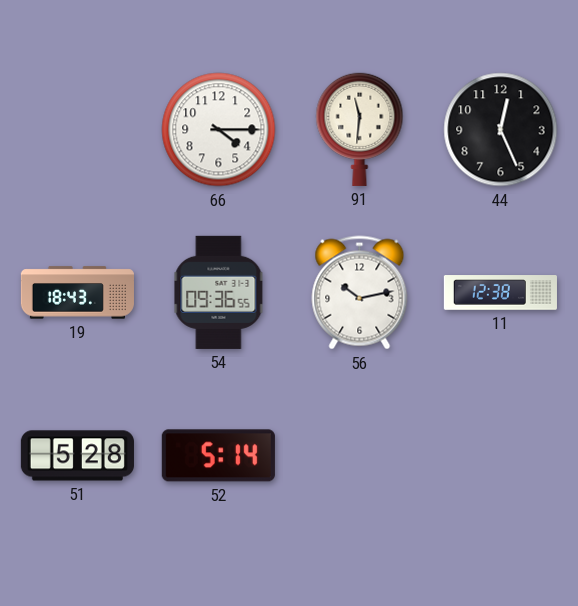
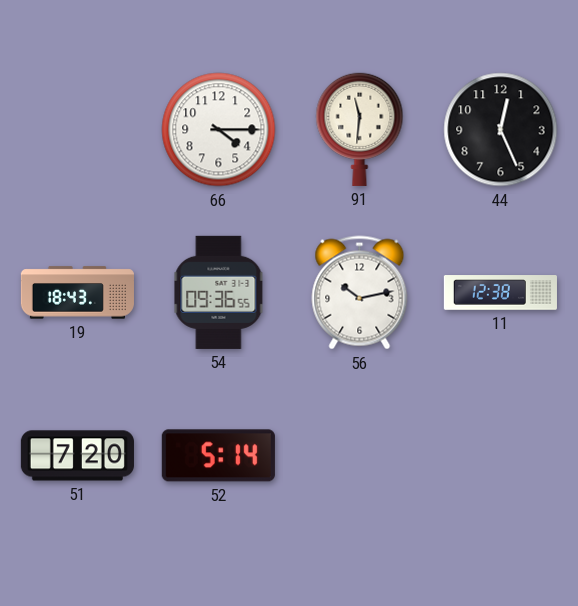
51: 5:28 -> 7:20
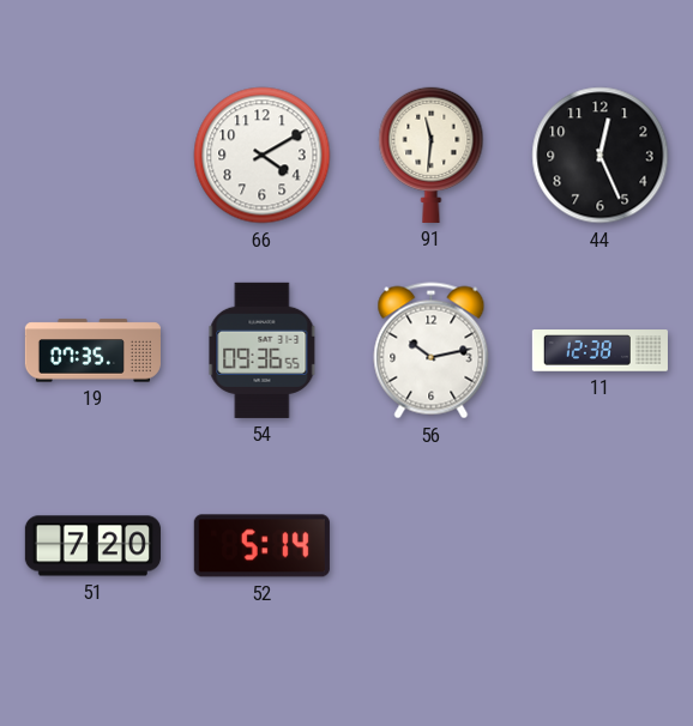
66: 4:15 -> 4:10
19: 18:43 -> 07:35
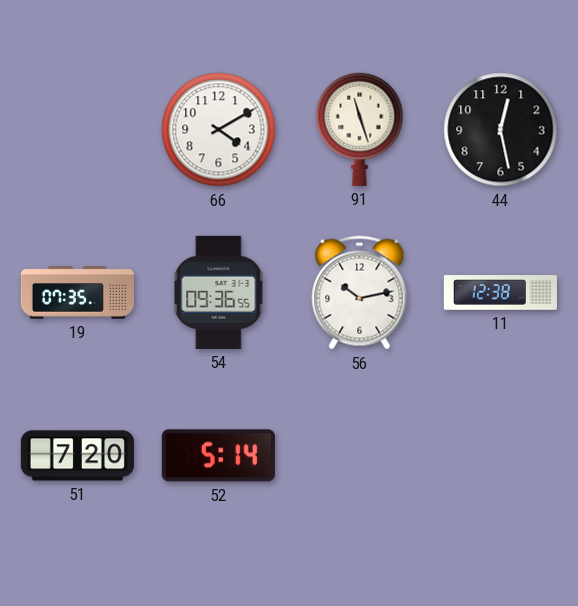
91: 11:31 -> 11:27
44: 12:26 -> 12:28
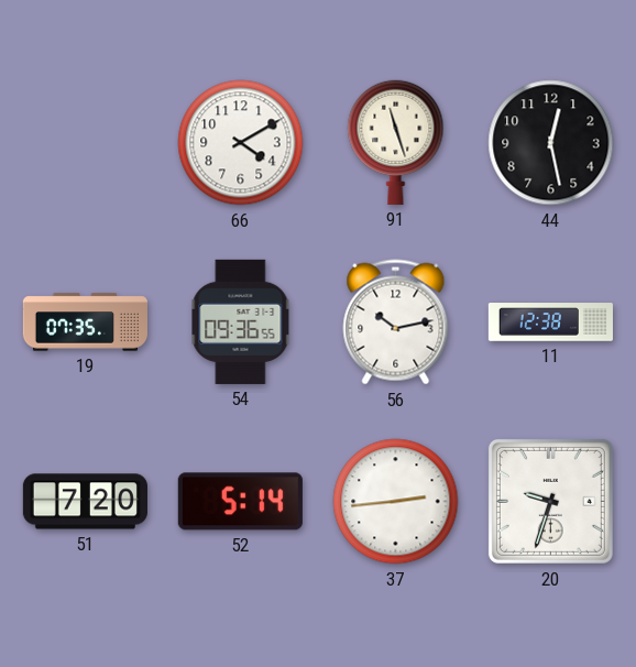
37: none -> 2:44
20: none -> 9:33
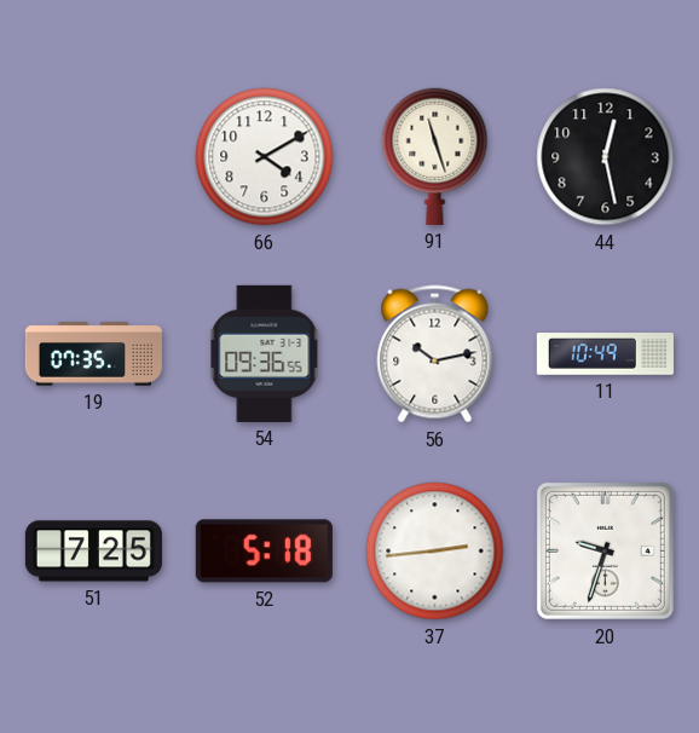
11: 12:38 -> 10:49
51: 7:20 -> 7:25
52: 5:14 -> 5:18
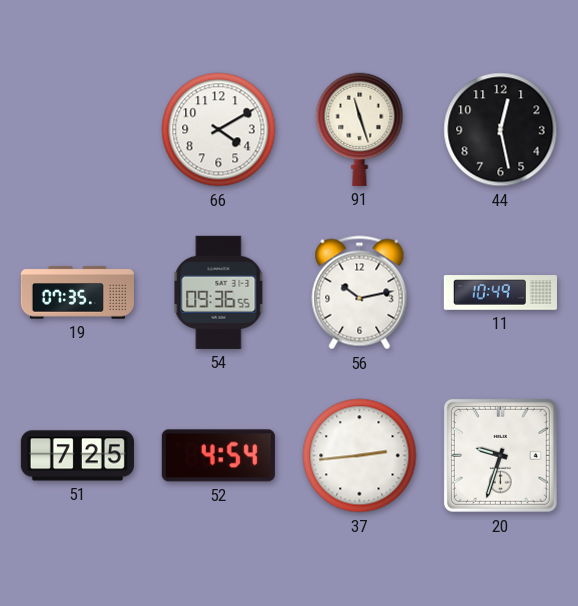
52: 5:18 -> 4:54
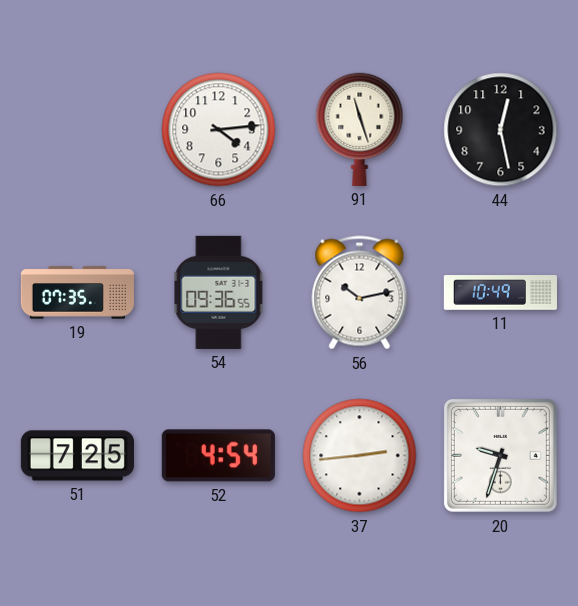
66: 4:10 -> 4:14
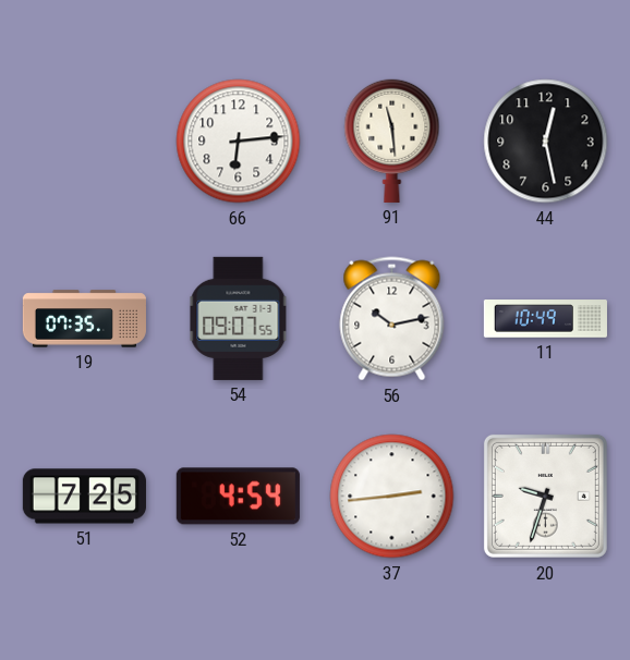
66: 4:14 -> 6:14
91: 11:27 -> 11:29
54: 09:36 -> 09:07
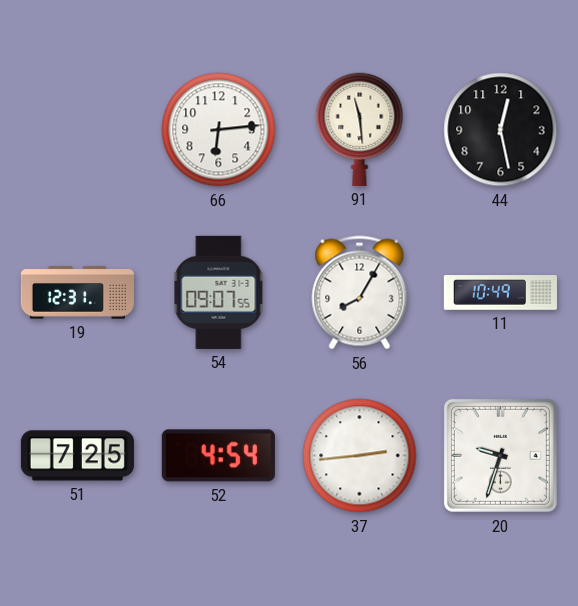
19: 07:35 -> 12:31
56: 10:13 -> 8:05
